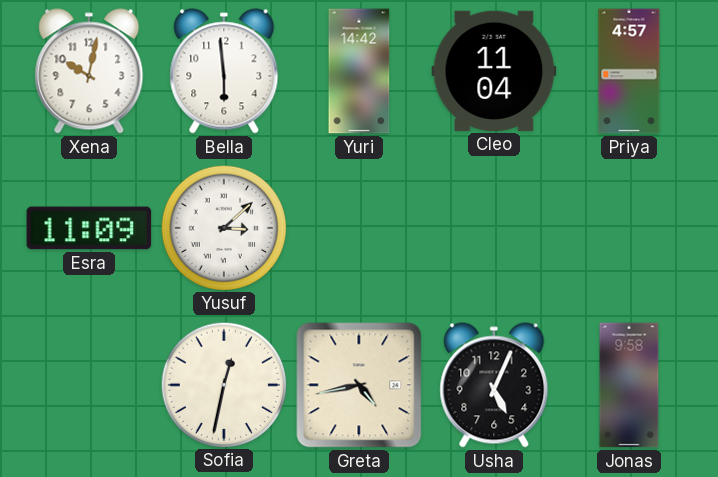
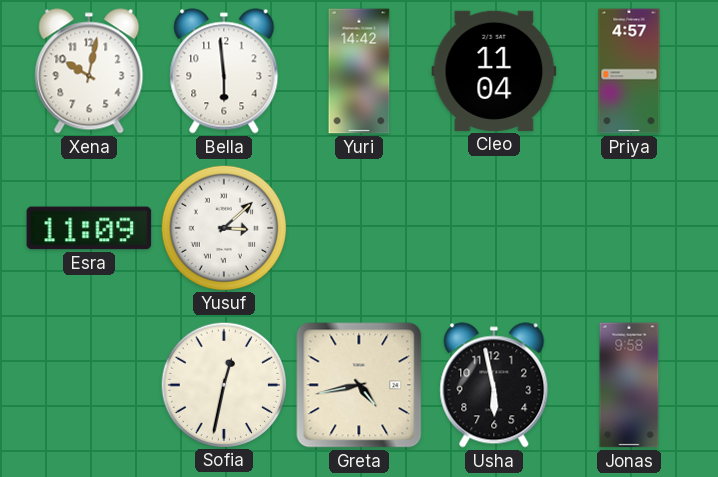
Usha: 5:04 -> 5:58
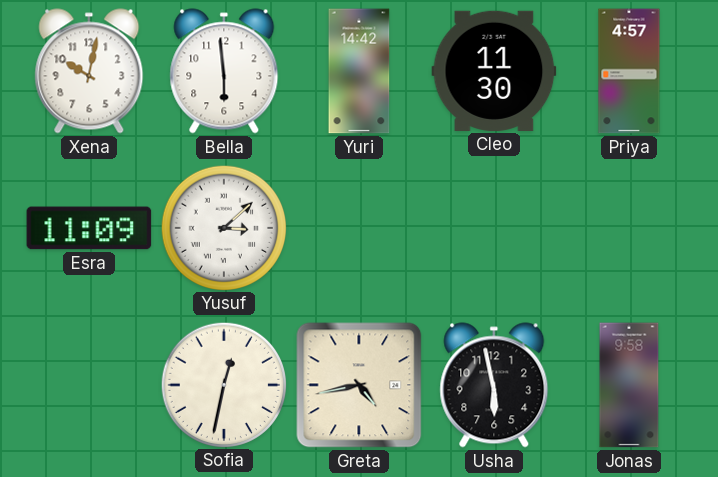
Cleo: 11:04 -> 11:30
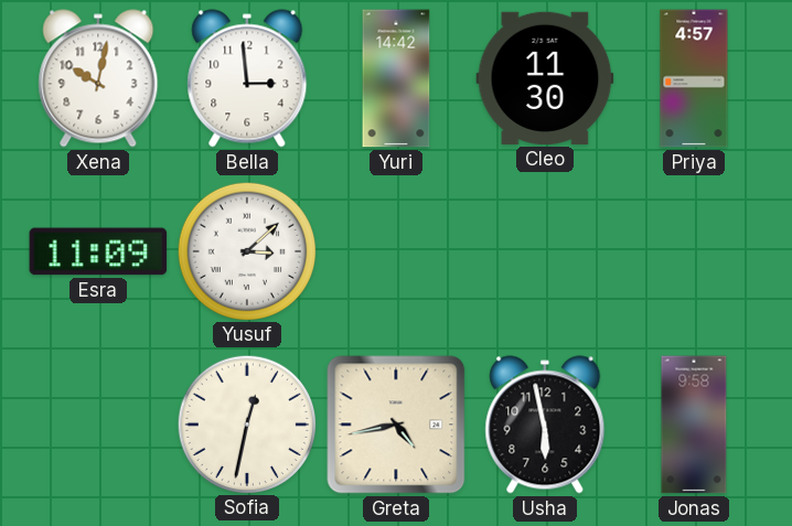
Bella: 5:59 -> 2:59
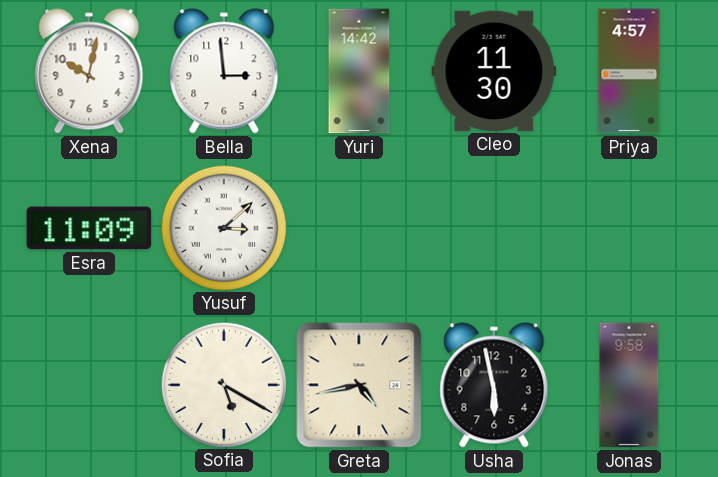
Sofia: 12:32 -> 5:20
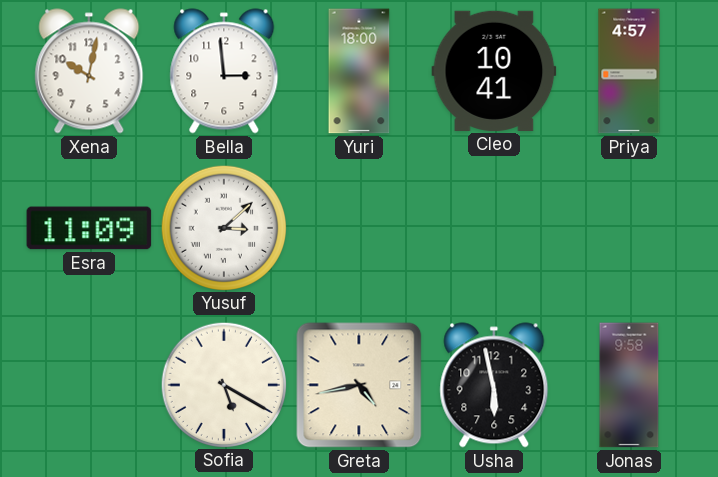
Yuri: 14:42 -> 18:00
Cleo: 11:30 -> 10:41
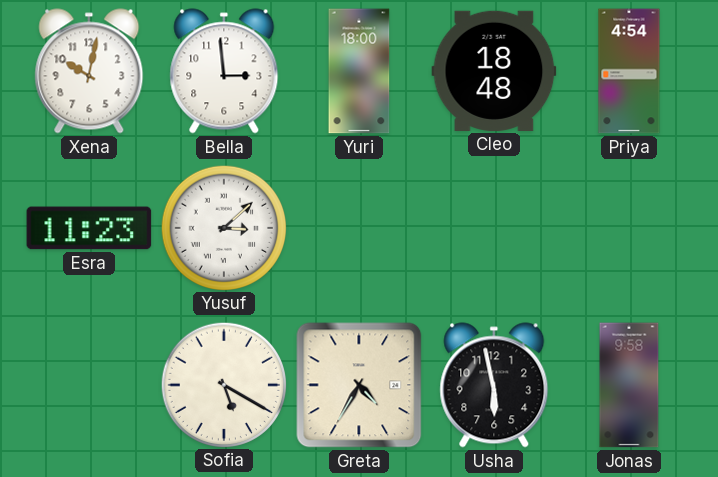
Cleo: 10:41 -> 18:48
Priya: 4:57 -> 4:54
Esra: 11:09 -> 11:23
Greta: 4:43 -> 4:35
